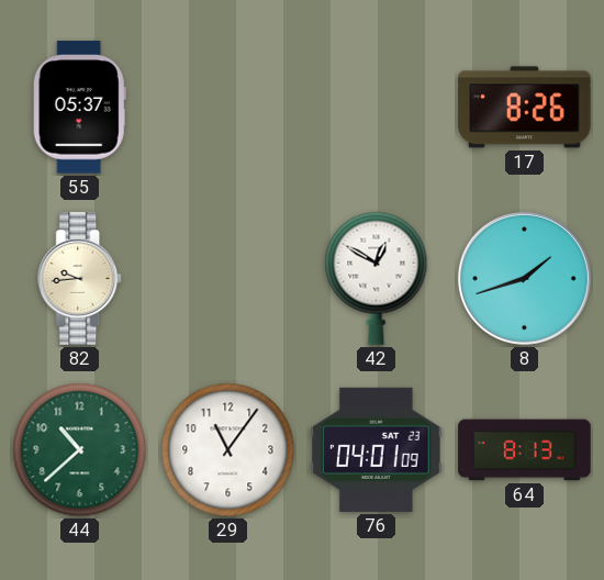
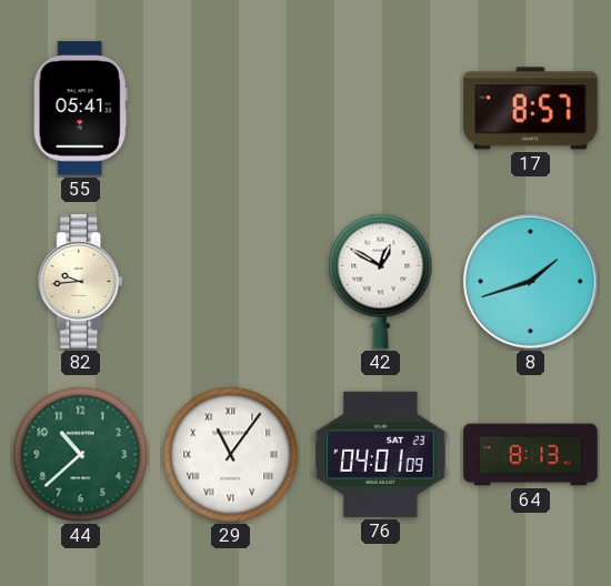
55: 05:37 -> 05:41
17: 8:26 -> 8:57
29 numerals: Arabic -> Roman
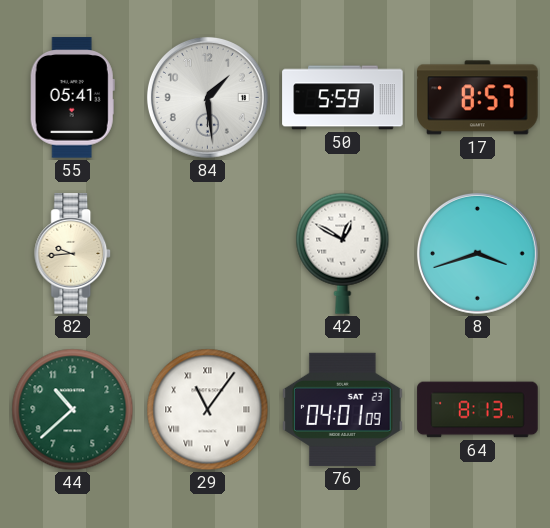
84: none -> 1:29
50: none -> 5:59
8: 1:42 -> 3:42
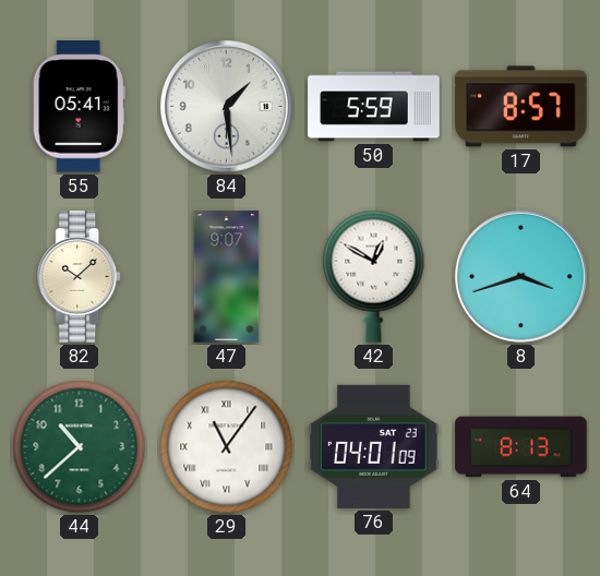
82: 9:44 -> 10:08
47: none -> 9:07
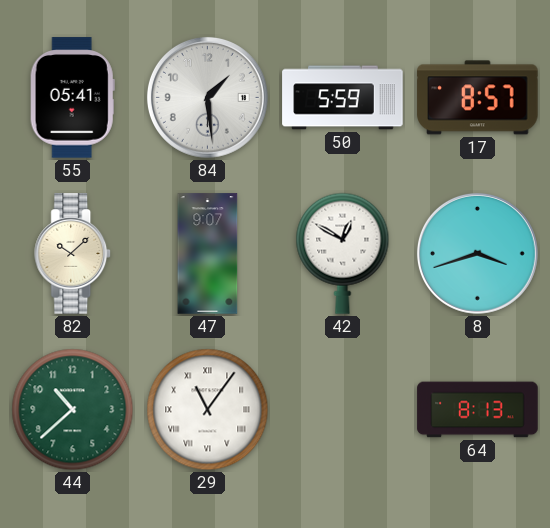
76: 04:01 -> none
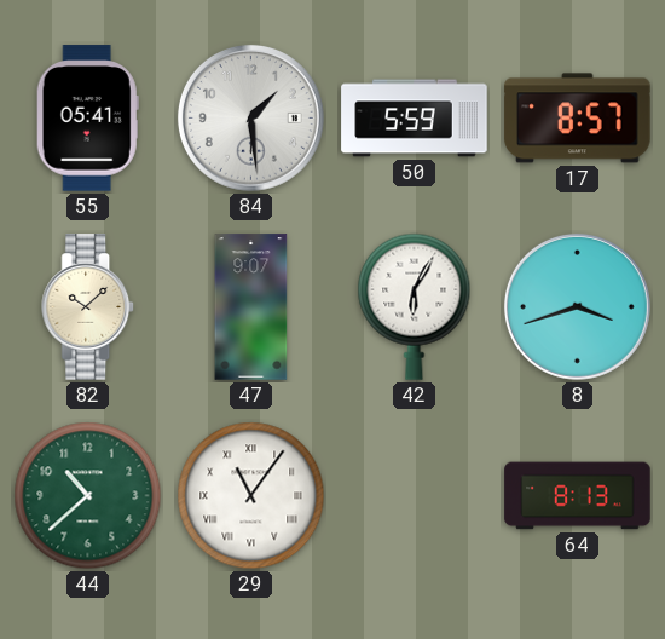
42: 12:50 -> 6:05
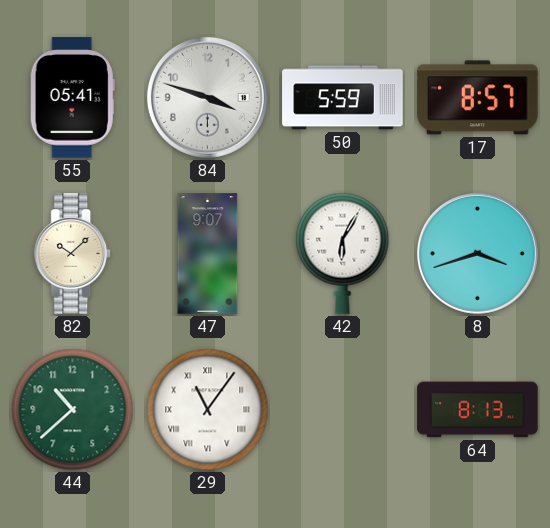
84: 1:29 -> 3:48
